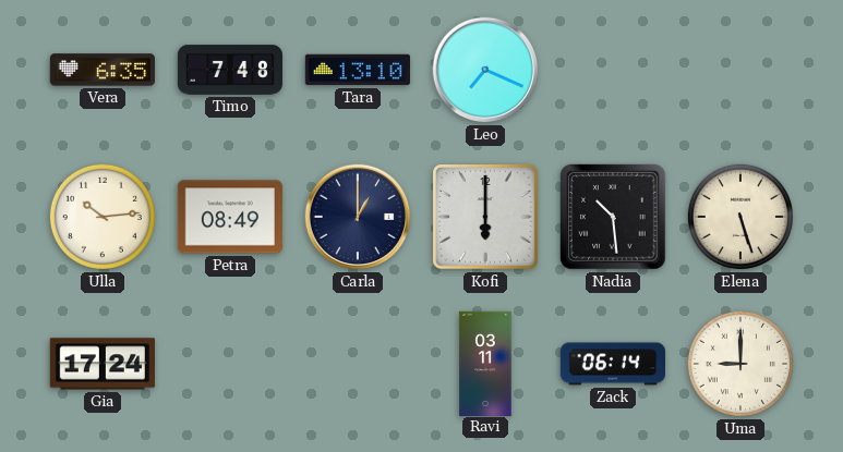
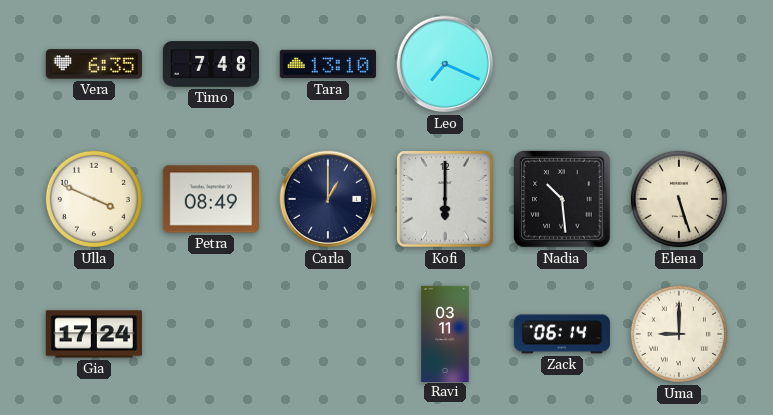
Ulla: 10:14 -> 3:49
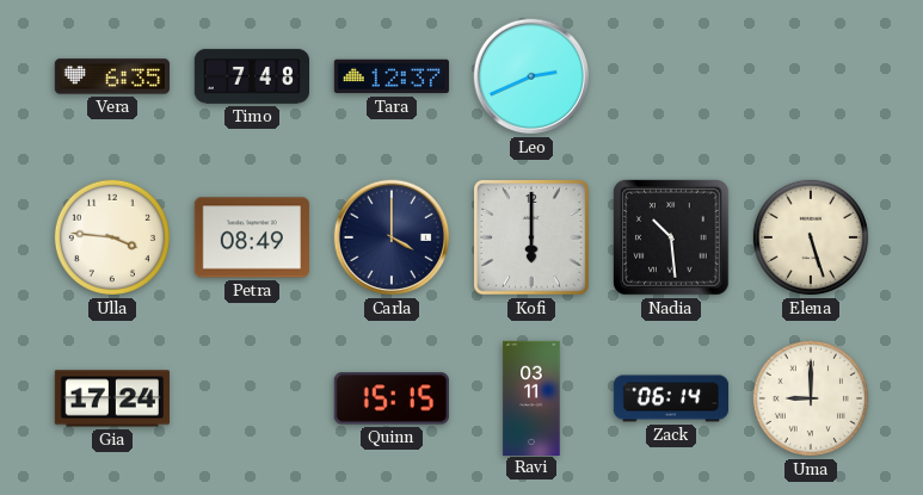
Tara: 13:10 -> 12:37
Leo: 7:19 -> 2:41
Ulla: 3:49 -> 3:46
Carla: 1:00 -> 4:00
Quinn: none -> 15:15
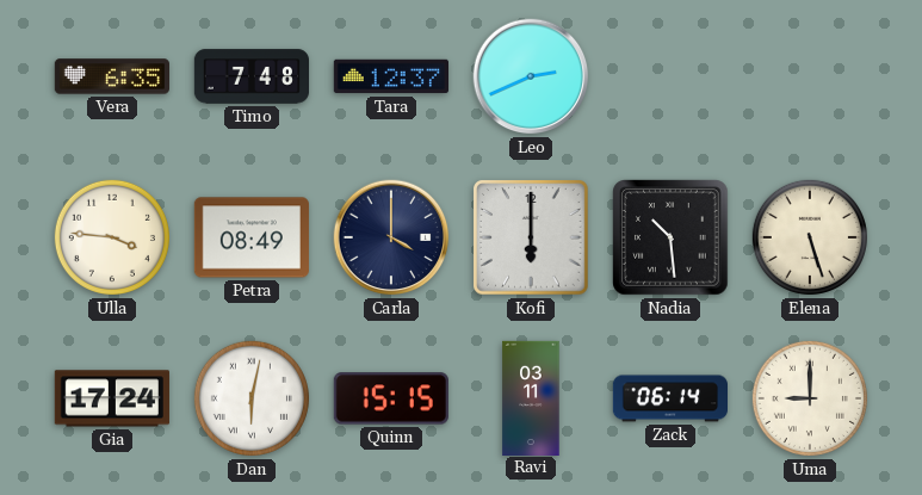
Dan: none -> 6:02
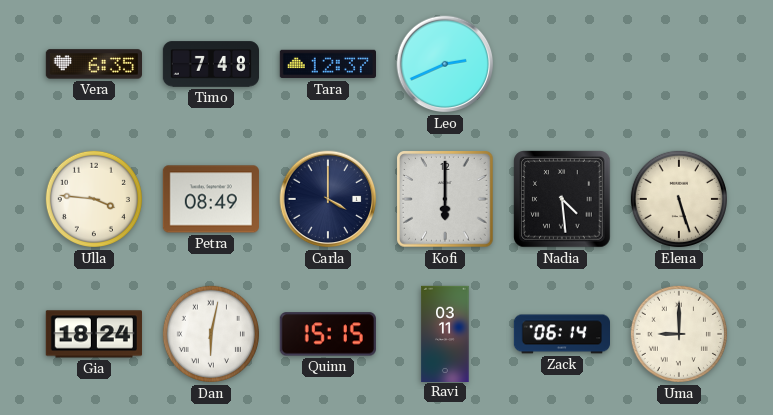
Nadia: 10:29 -> 4:29
Gia: 17:24 -> 18:24
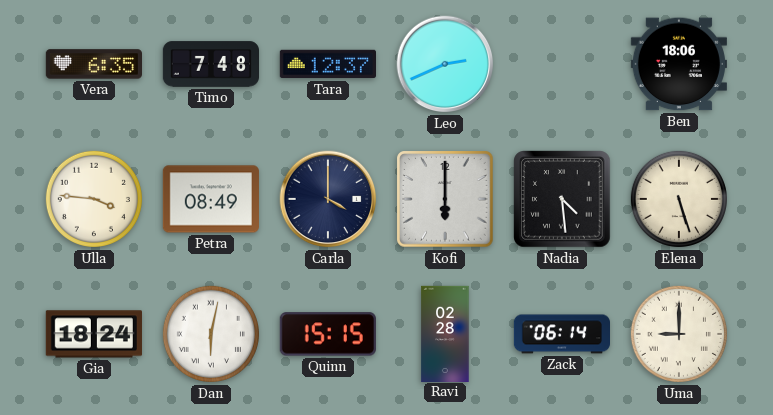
Ben: none -> 18:06
Ravi: 03:11 -> 02:28
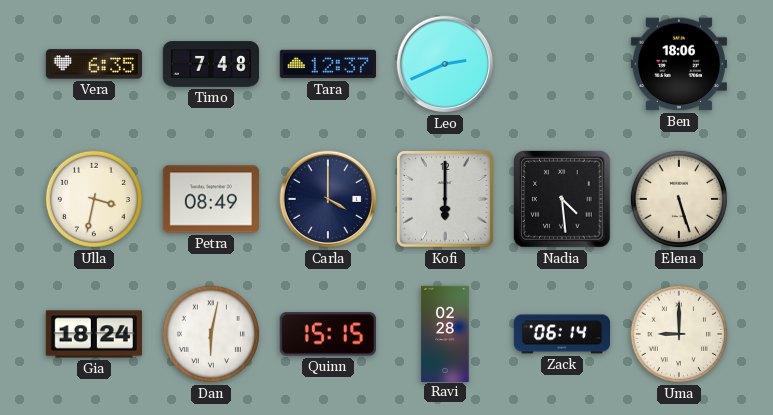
Ulla: 3:46 -> 3:32
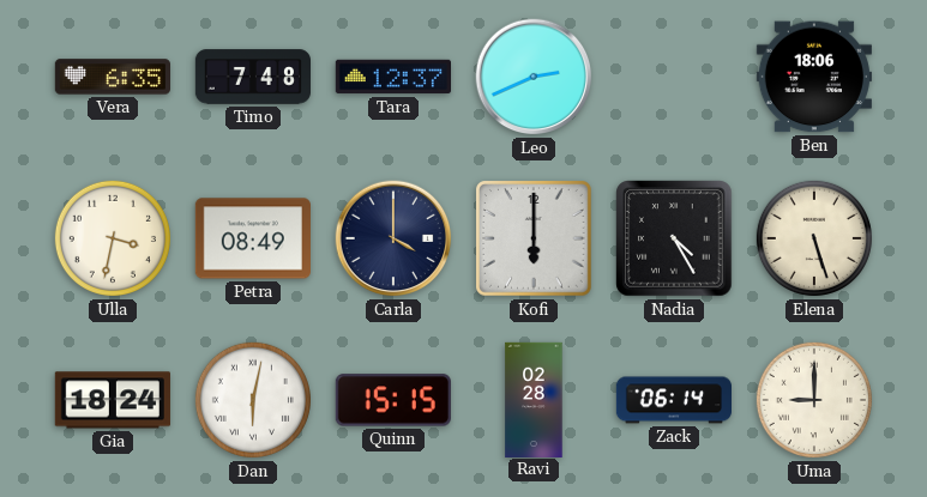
Nadia: 4:29 -> 4:25
